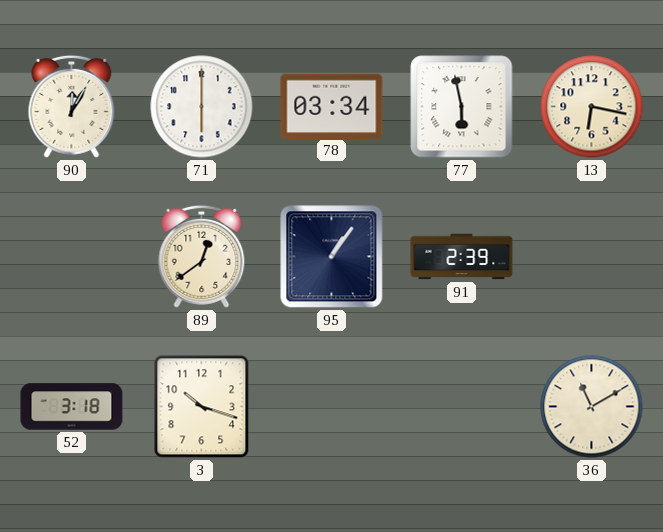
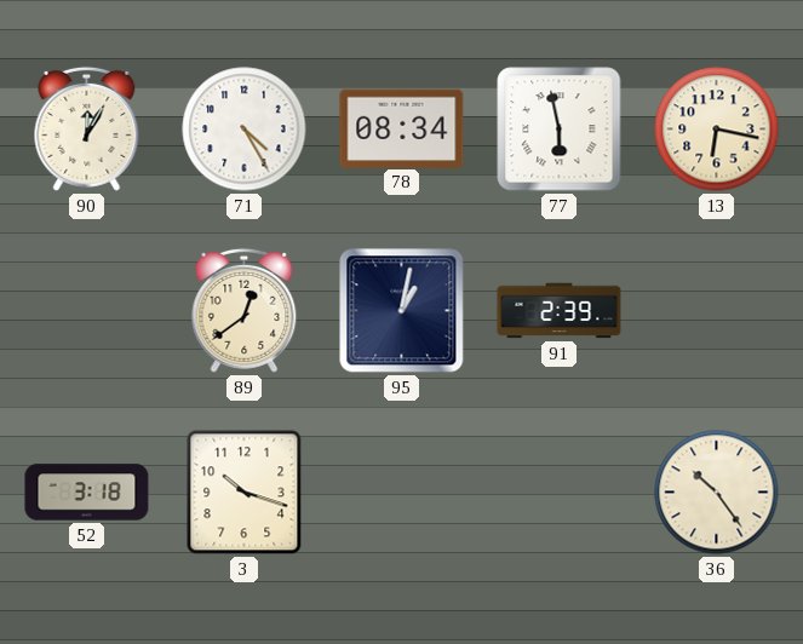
71: 6:00 -> 4:25
78: 03:34 -> 08:34
95: 1:06 -> 1:02
36: 11:10 -> 10:24
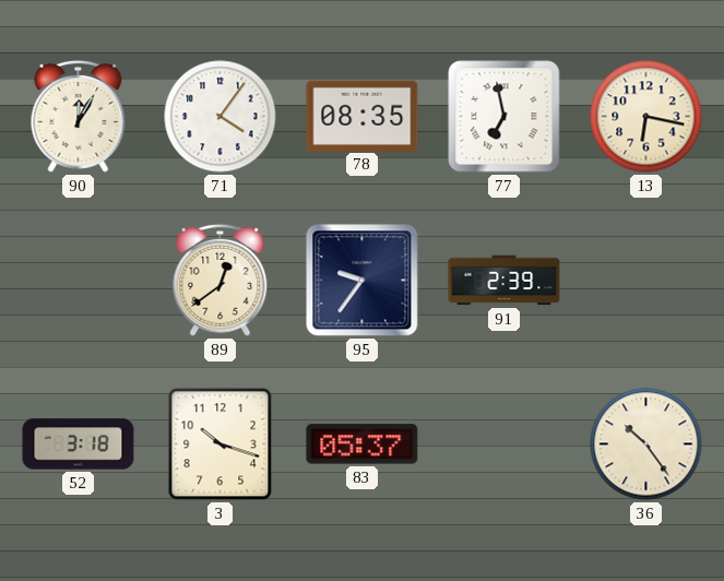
71: 4:25 -> 4:06
78: 08:34 -> 08:35
77: 5:58 -> 6:58
95: 1:02 -> 9:36
83: none -> 05:37
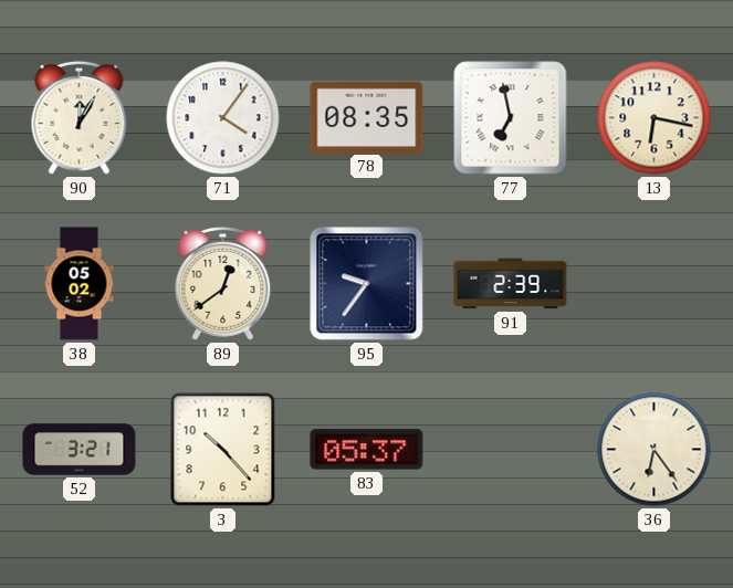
38: none -> 05:02
52: 3:18 -> 3:21
3: 10:18 -> 10:23
36: 10:24 -> 6:24
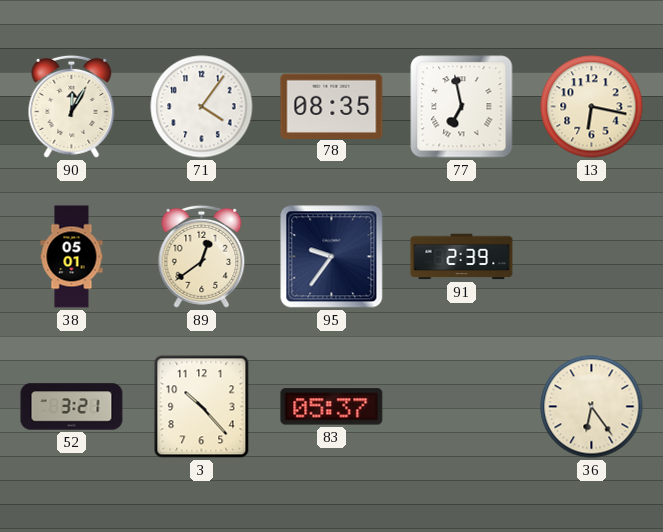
38: 05:02 -> 05:01
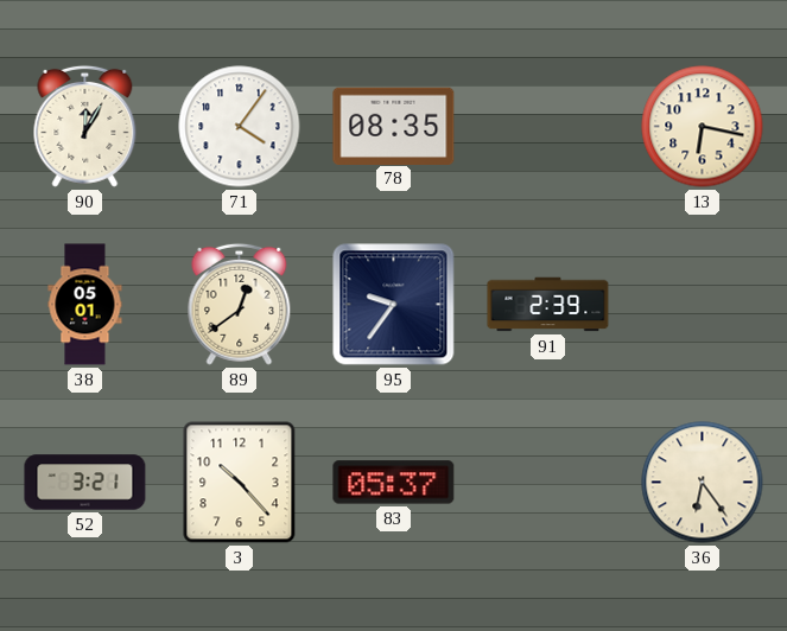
77: 6:58 -> none
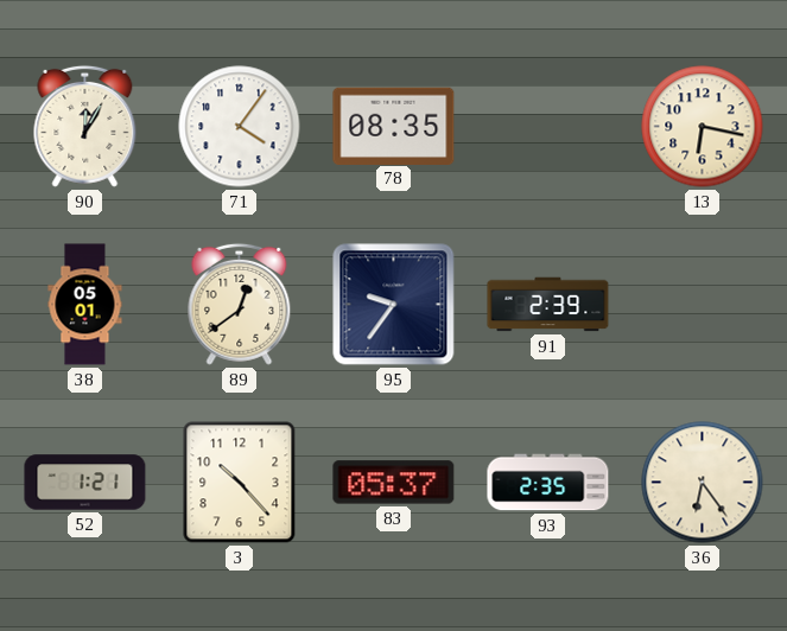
52: 3:21 -> 1:21
93: none -> 2:35
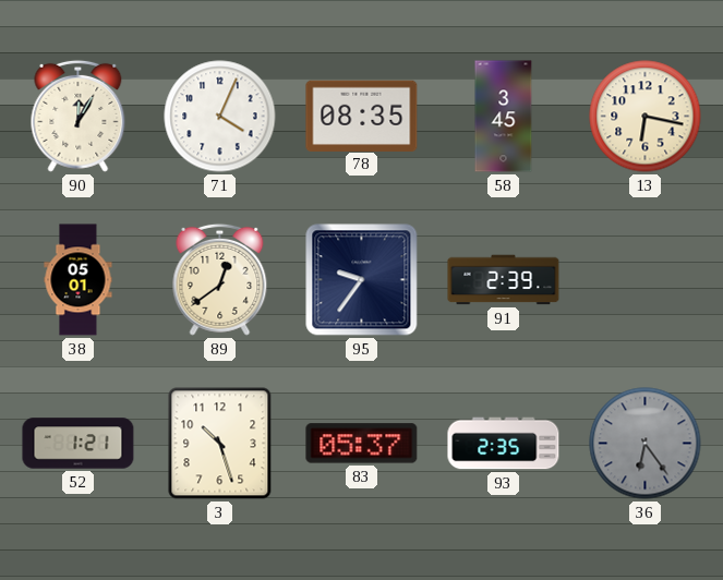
71: 4:06 -> 4:04
58: none -> 3:45
3: 10:23 -> 10:27
36 dial: cream -> grey
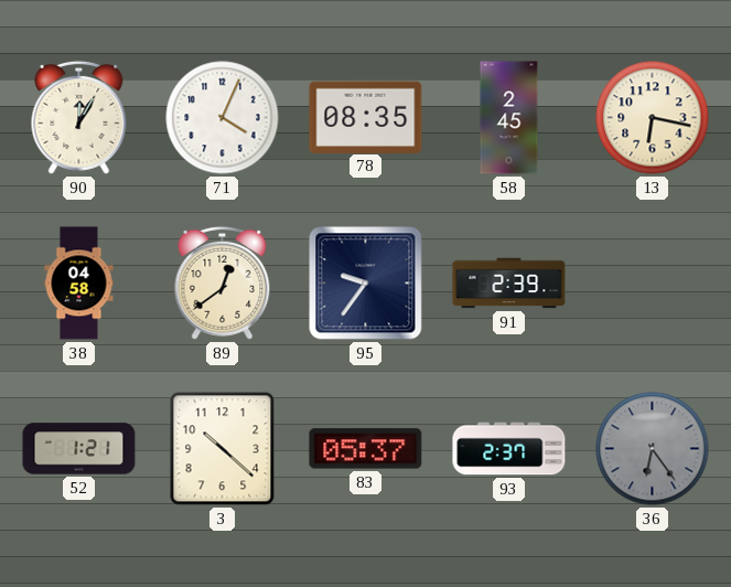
58: 3:45 -> 2:45
38: 05:01 -> 04:58
3: 10:27 -> 10:22
93: 2:35 -> 2:37
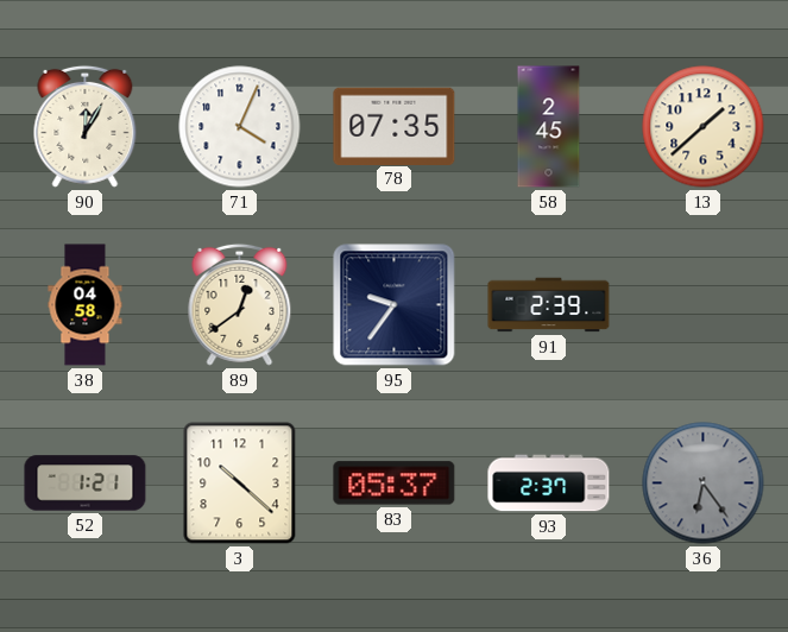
78: 08:35 -> 07:35
13: 6:17 -> 1:38
